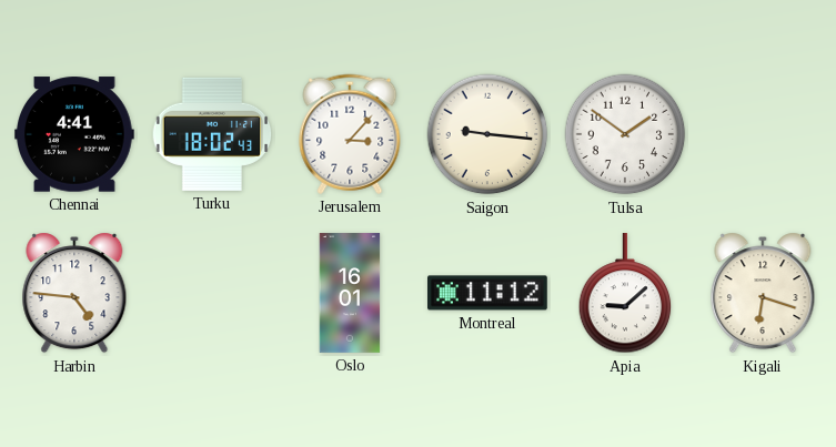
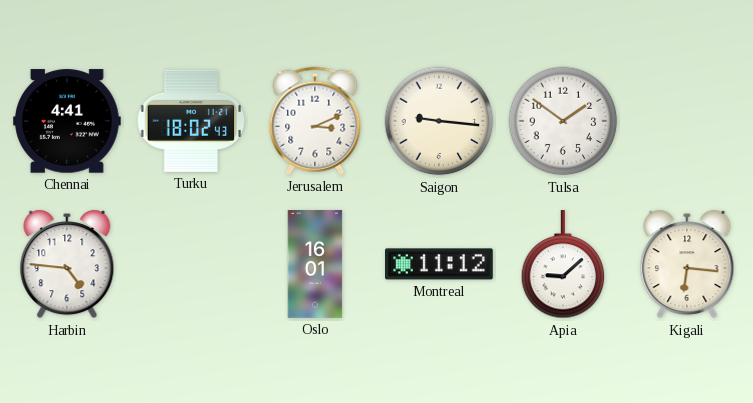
Jerusalem: 3:07 -> 3:11
Kigali: 6:18 -> 6:16
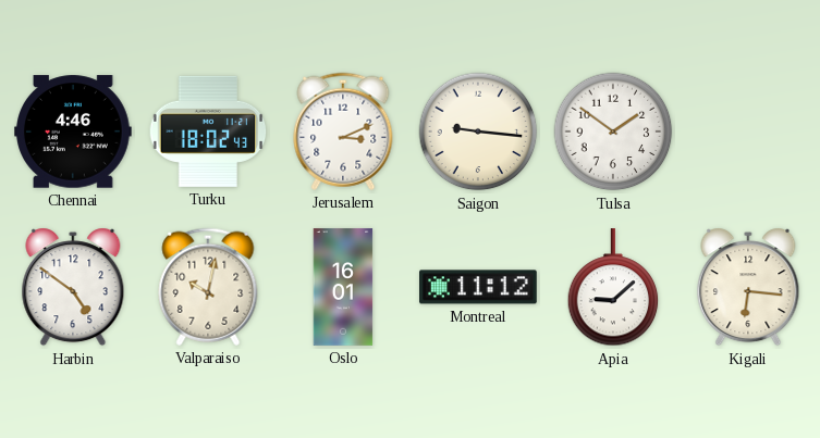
Chennai: 4:41 -> 4:46
Harbin: 4:46 -> 4:51
Valparaiso: none -> 10:02
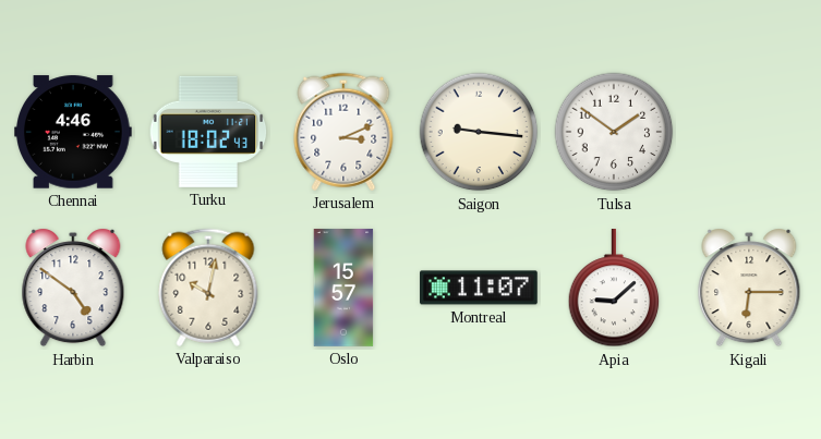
Oslo: 16:01 -> 15:57
Montreal: 11:12 -> 11:07
Kigali: 6:16 -> 6:15
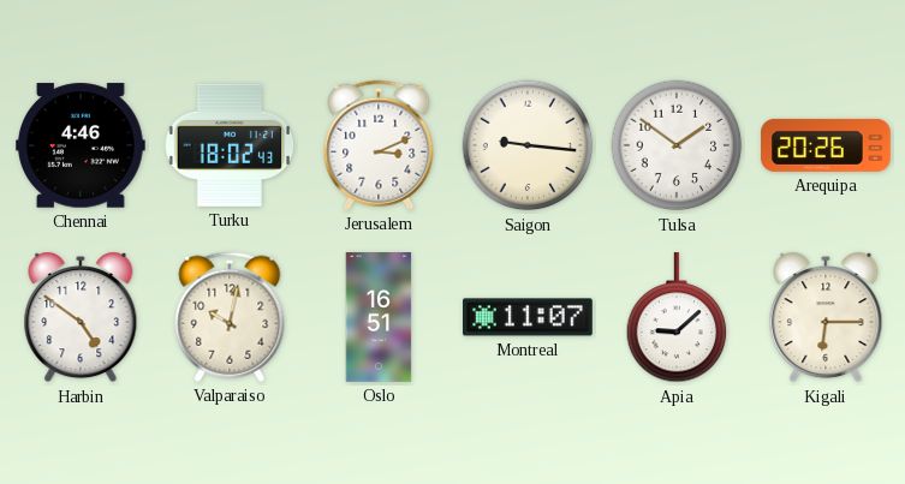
Arequipa: none -> 20:26
Oslo: 15:57 -> 16:51
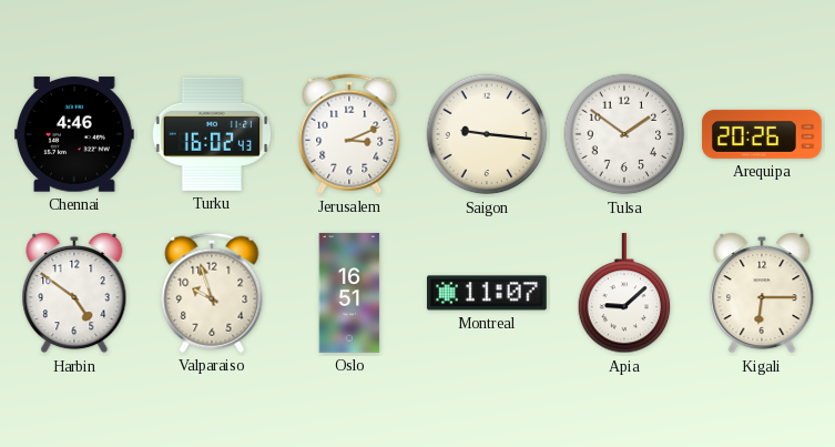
Turku: 18:02 -> 16:02
Valparaiso: 10:02 -> 9:57
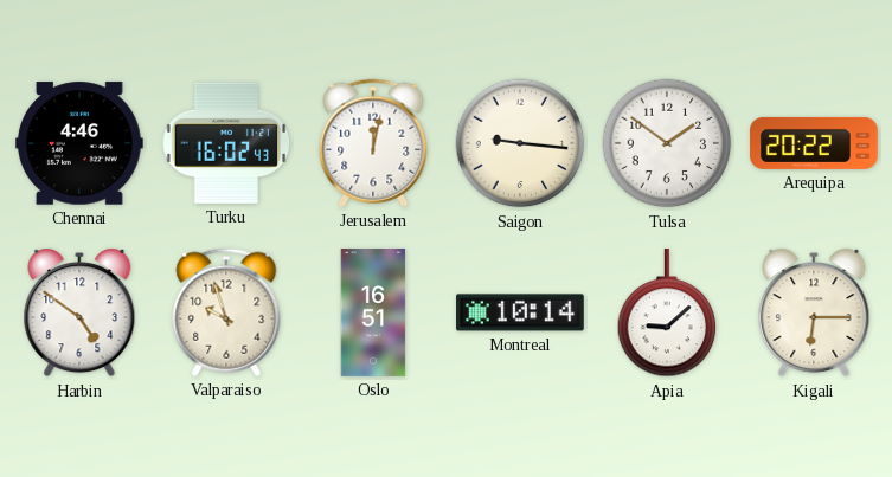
Jerusalem: 3:11 -> 12:02
Arequipa: 20:26 -> 20:22
Montreal: 11:07 -> 10:14
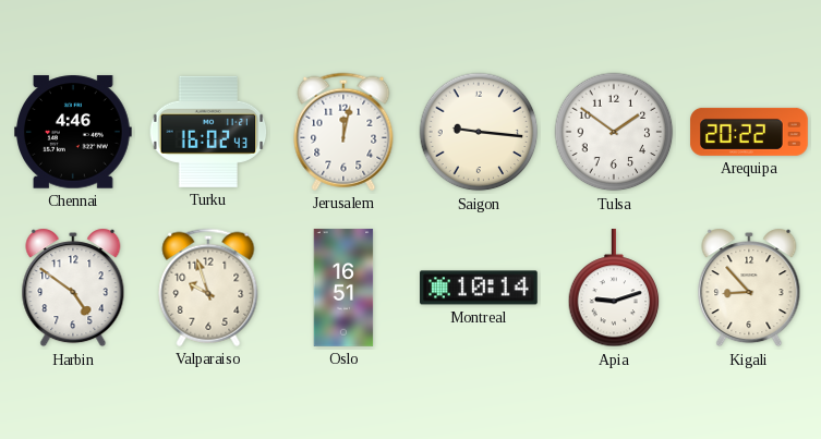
Apia: 9:08 -> 9:12
Kigali: 6:15 -> 8:53
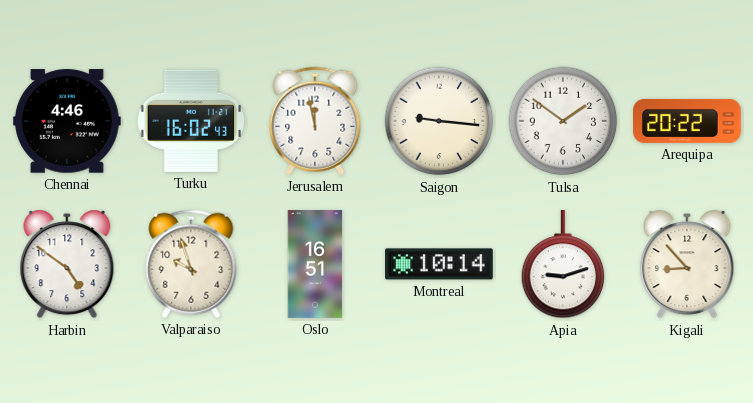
Jerusalem: 12:02 -> 11:58
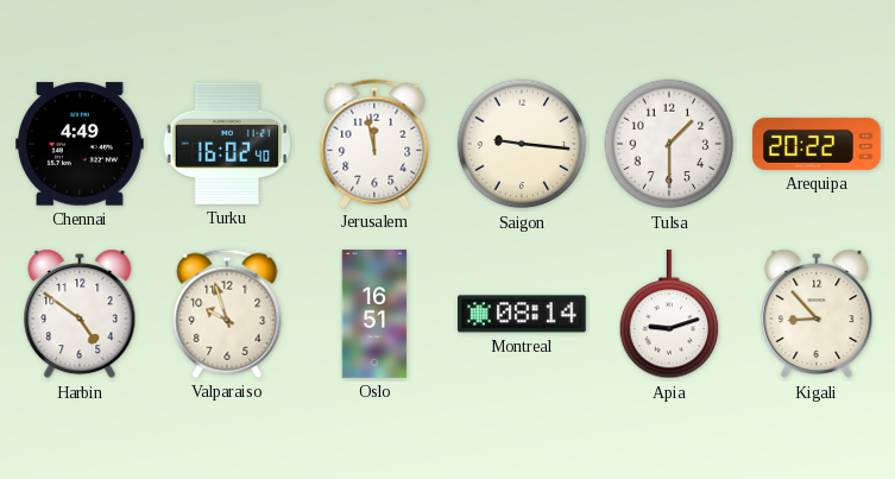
Chennai: 4:46 -> 4:49
Turku: 16:02:43 -> 16:02:40
Tulsa: 1:51 -> 1:30
Montreal: 10:14 -> 08:14
